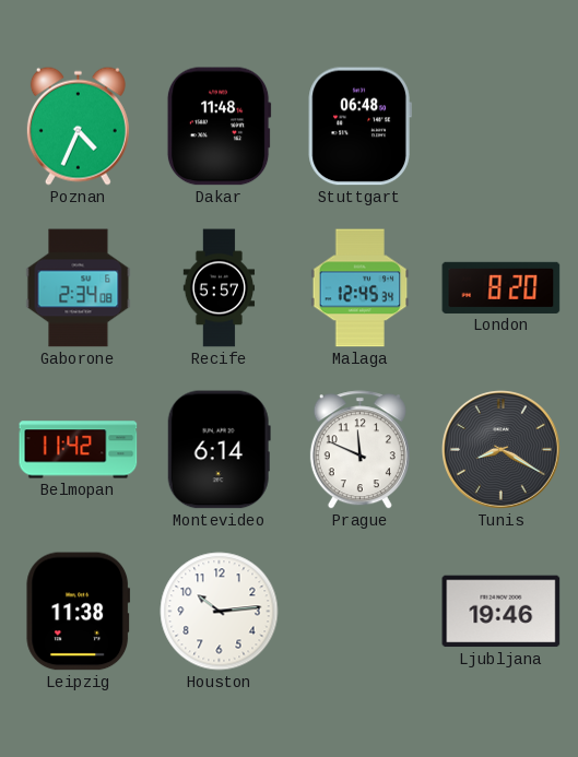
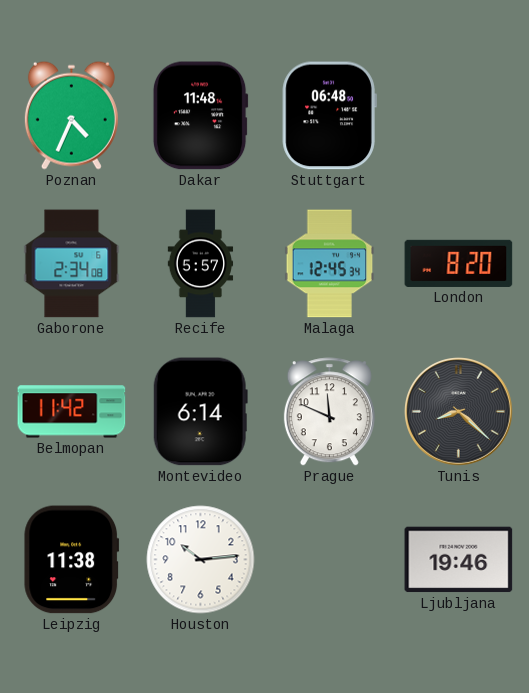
Tunis: 8:20 -> 8:22
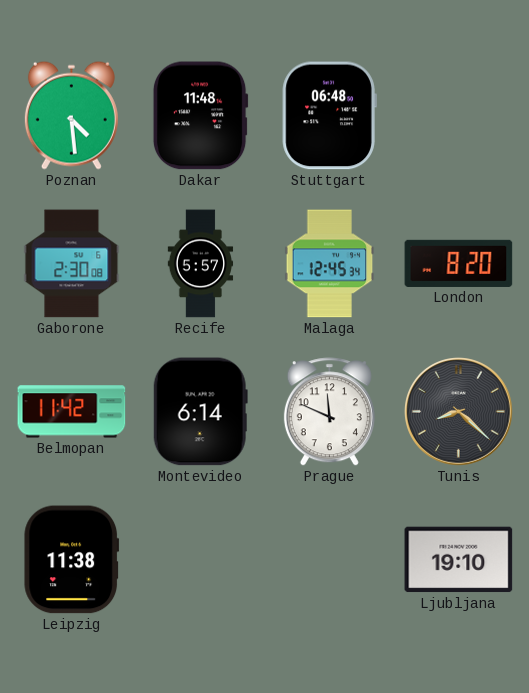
Poznan: 4:34 -> 4:29
Gaborone: 2:34 -> 2:30
Houston: 10:14 -> none
Ljubljana: 19:46 -> 19:10
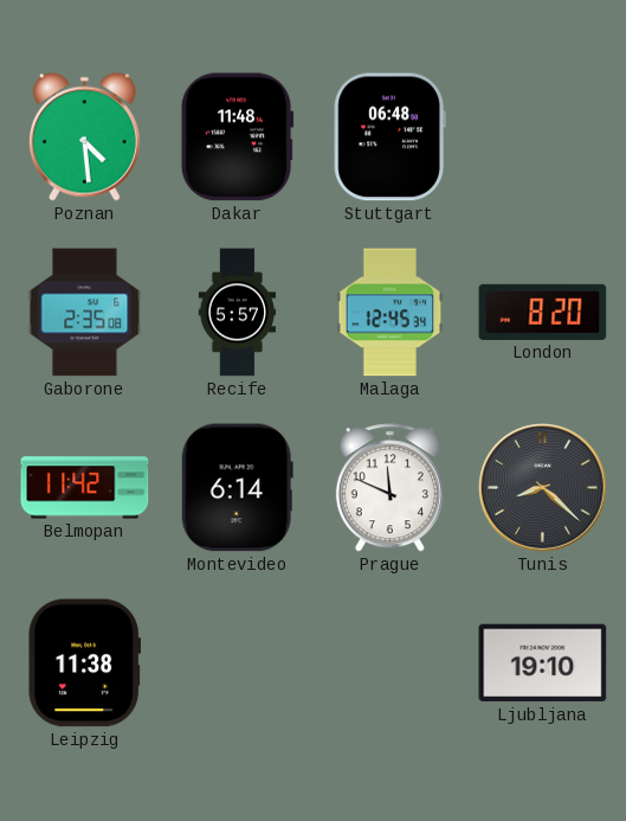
Gaborone: 2:30 -> 2:35
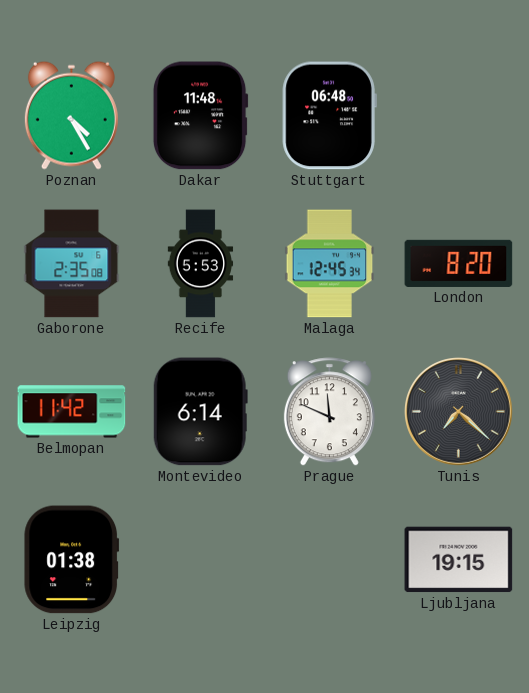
Poznan: 4:29 -> 4:25
Recife: 5:57 -> 5:53
Tunis: 8:22 -> 7:22
Leipzig: 11:38 -> 01:38
Ljubljana: 19:10 -> 19:15
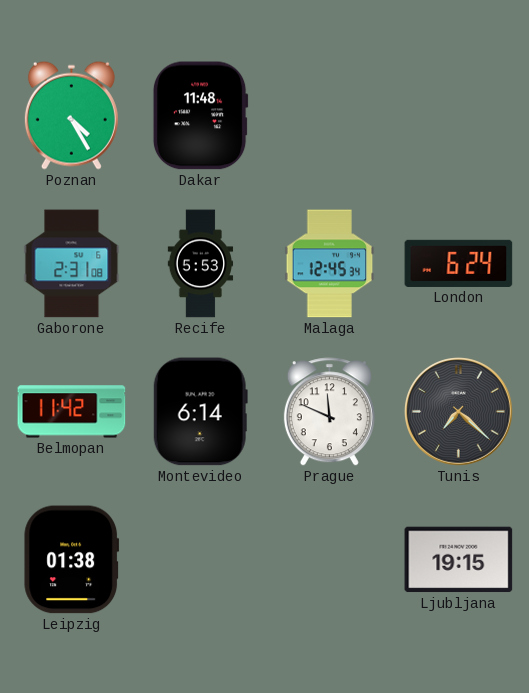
Stuttgart: 06:48 -> none
Gaborone: 2:35 -> 2:31
London: 8:20 -> 6:24
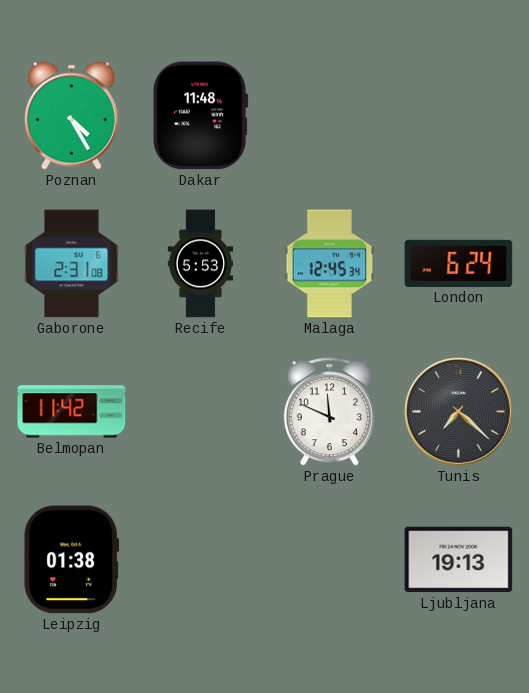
Montevideo: 6:14 -> none
Ljubljana: 19:15 -> 19:13
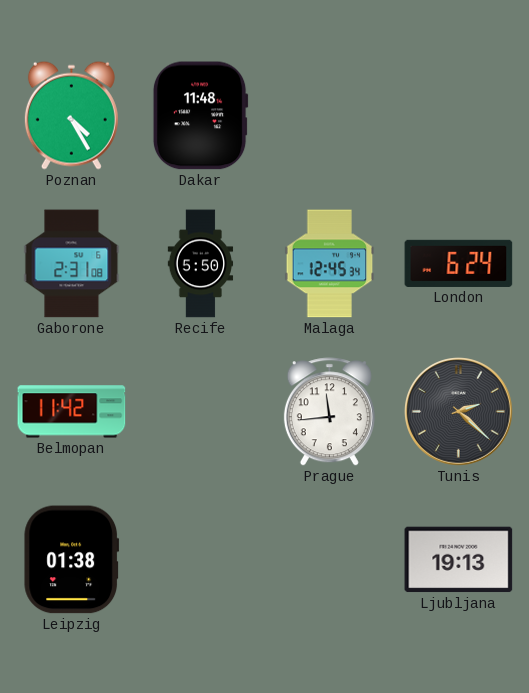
Recife: 5:53 -> 5:50
Prague: 11:49 -> 11:44
Tunis: 7:22 -> 2:22
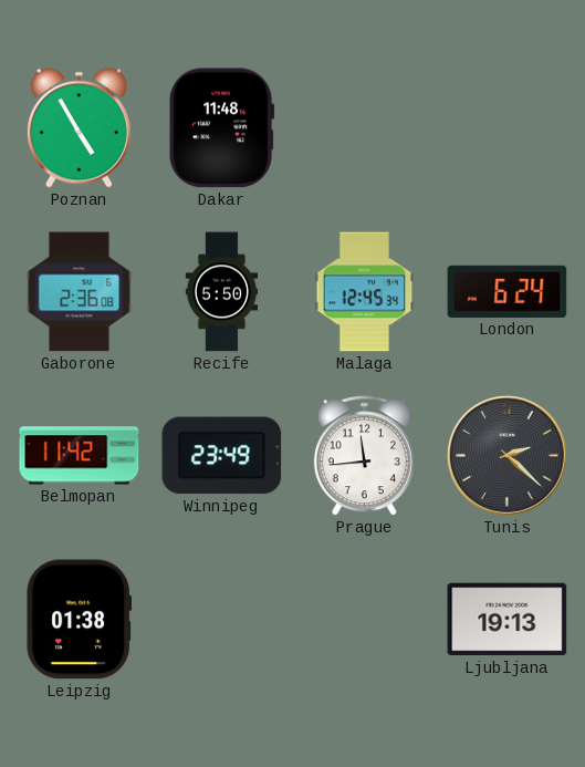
Poznan: 4:25 -> 4:55
Gaborone: 2:31 -> 2:36
Winnipeg: none -> 23:49
